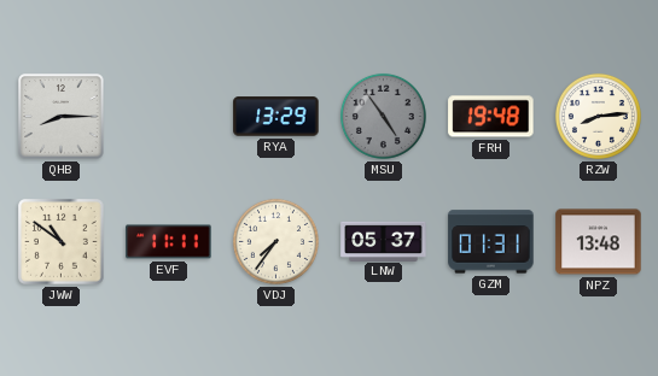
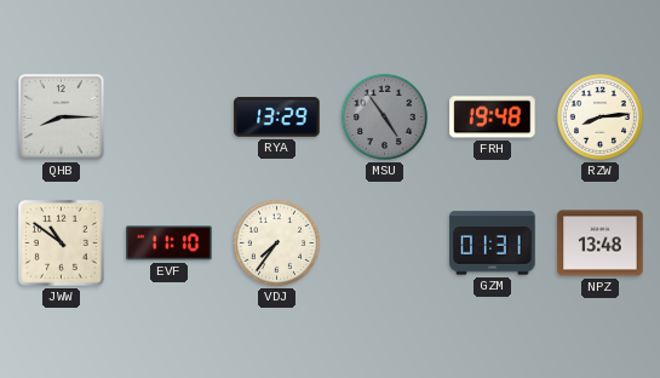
EVF: 11:11 -> 11:10
LNW: 05:37 -> none
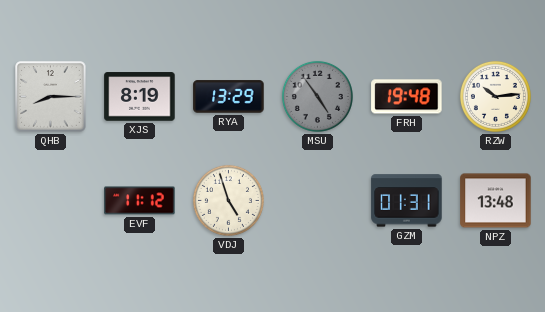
XJS: none -> 8:19
RZW: 8:14 -> 10:14
JWW: 10:51 -> none
EVF: 11:10 -> 11:12
VDJ: 7:36 -> 4:57
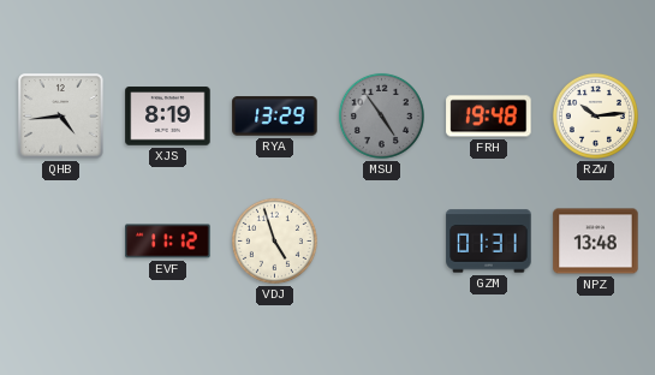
QHB: 8:15 -> 4:44
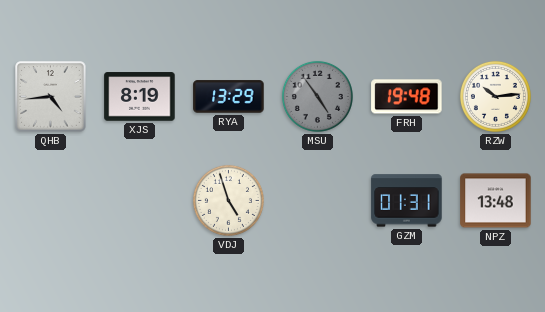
EVF: 11:12 -> none
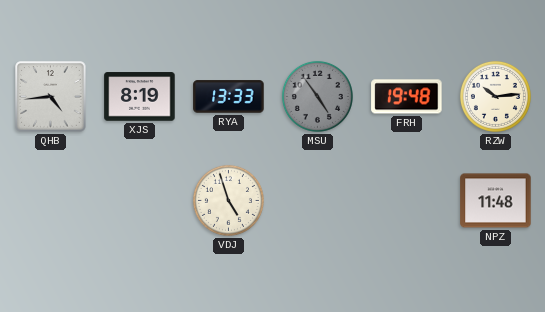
RYA: 13:29 -> 13:33
GZM: 01:31 -> none
NPZ: 13:48 -> 11:48
